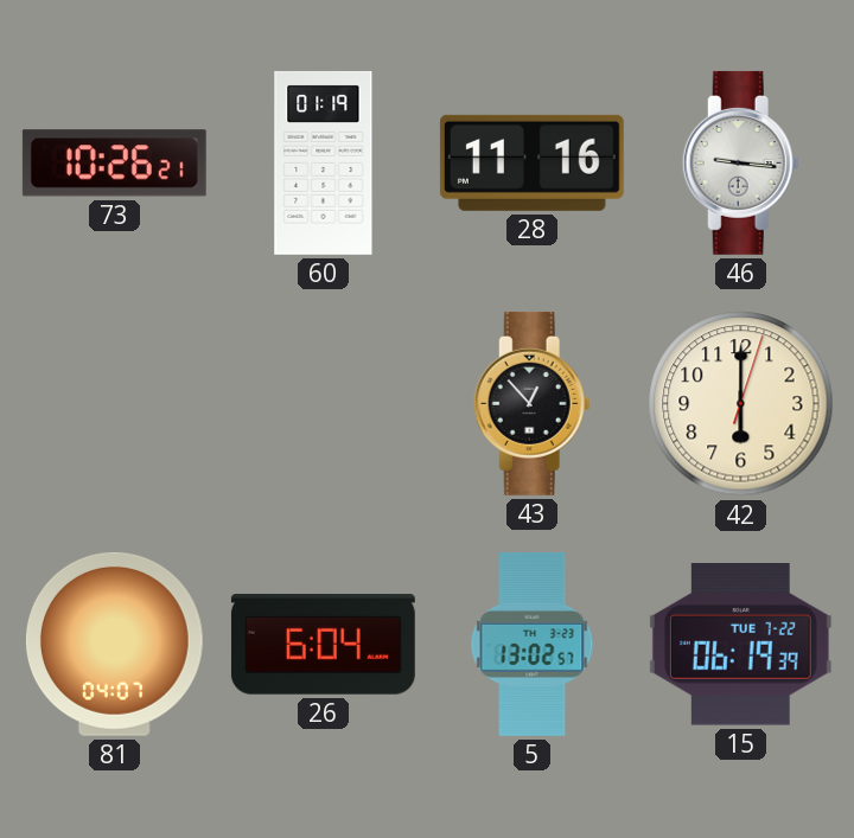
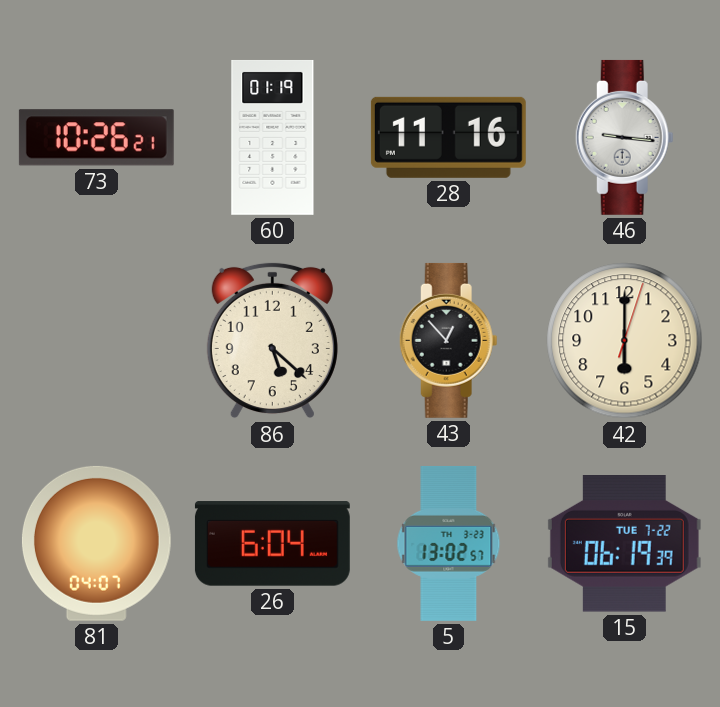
86: none -> 5:22
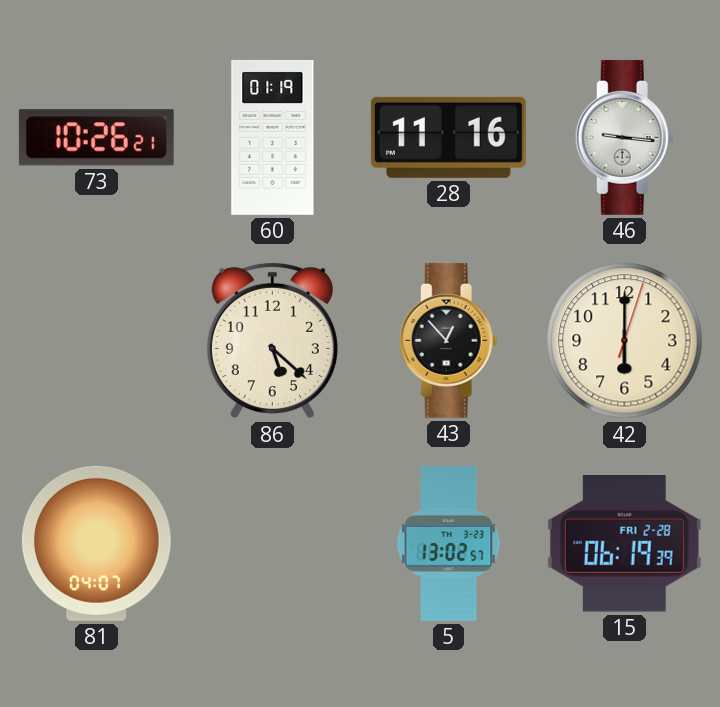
26: 6:04 -> none
15 date: TUE 7-22 -> FRI 2-28
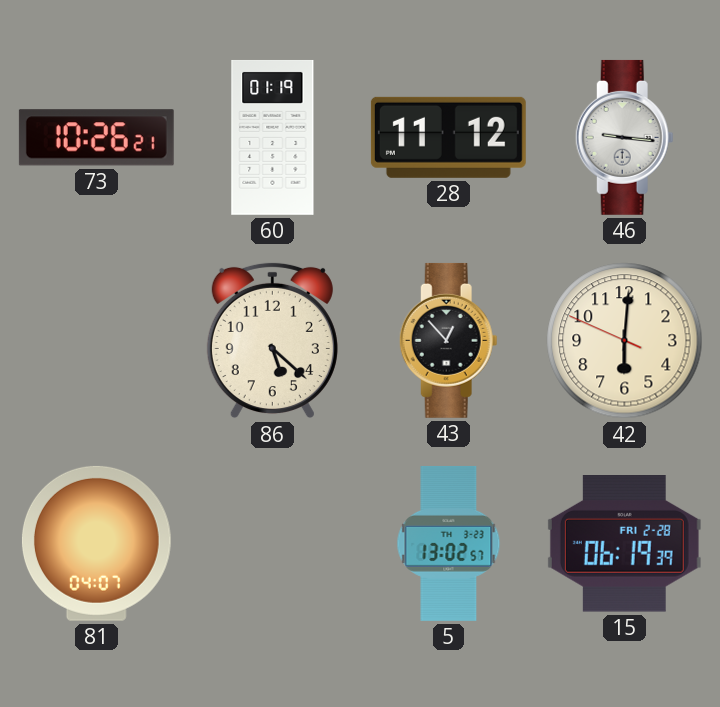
28: 11:16 -> 11:12
42: 6:00:03 -> 6:00:49
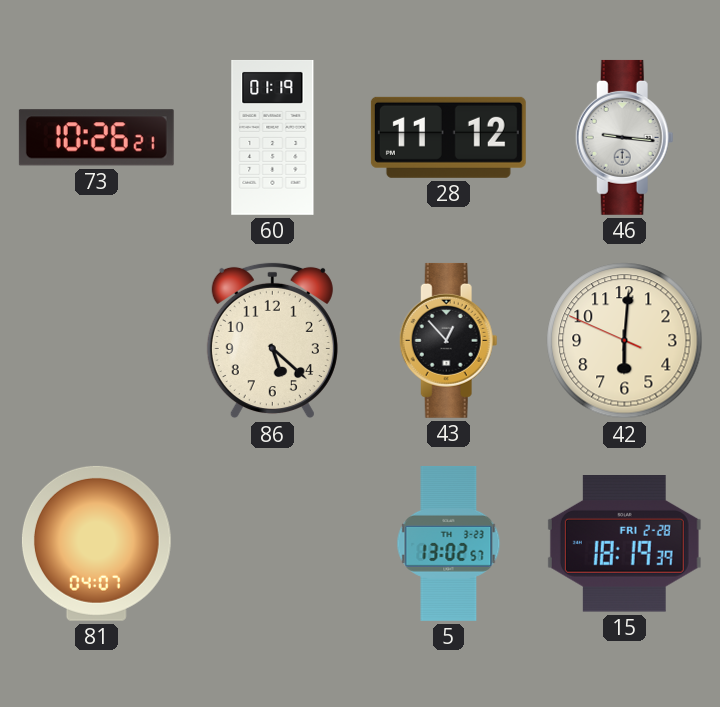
15: 06:19 -> 18:19
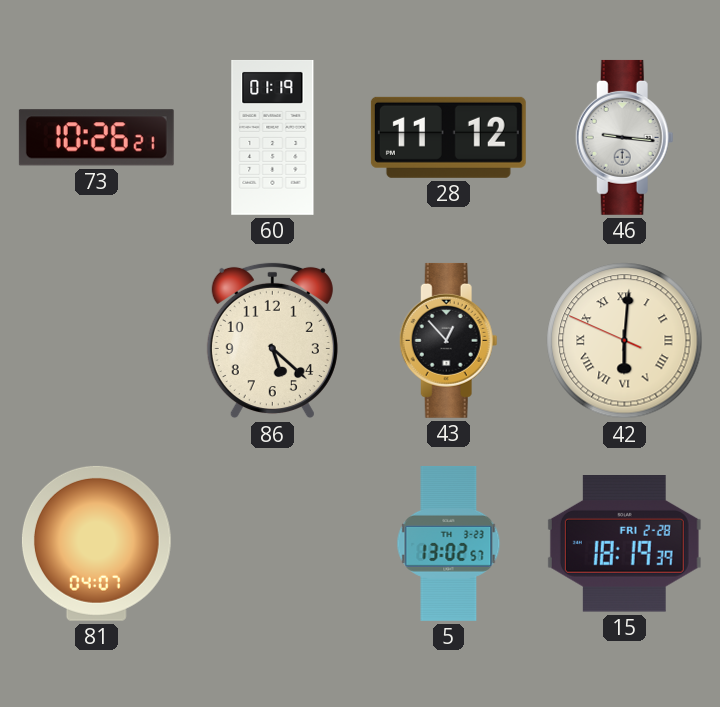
42 numerals: Arabic -> Roman
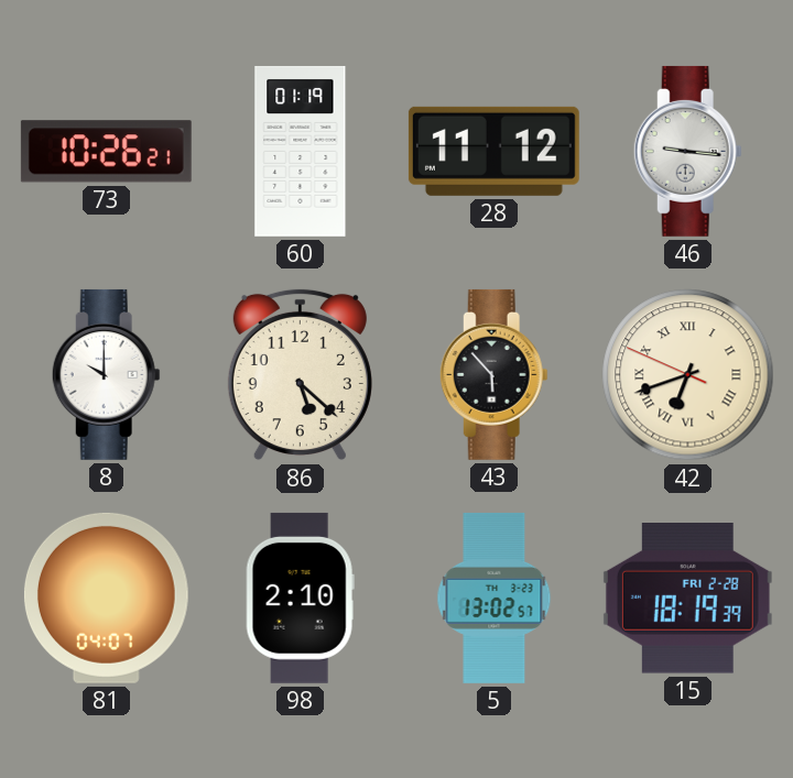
8: none -> 10:00
43: 12:53 -> 5:53
42: 6:00 -> 6:41
98: none -> 2:10
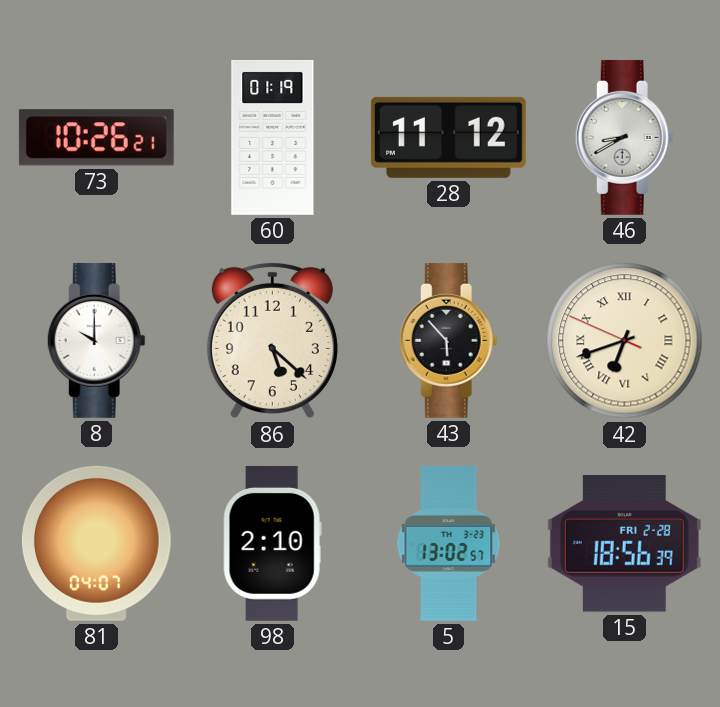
46: 9:16 -> 8:40
15: 18:19 -> 18:56
